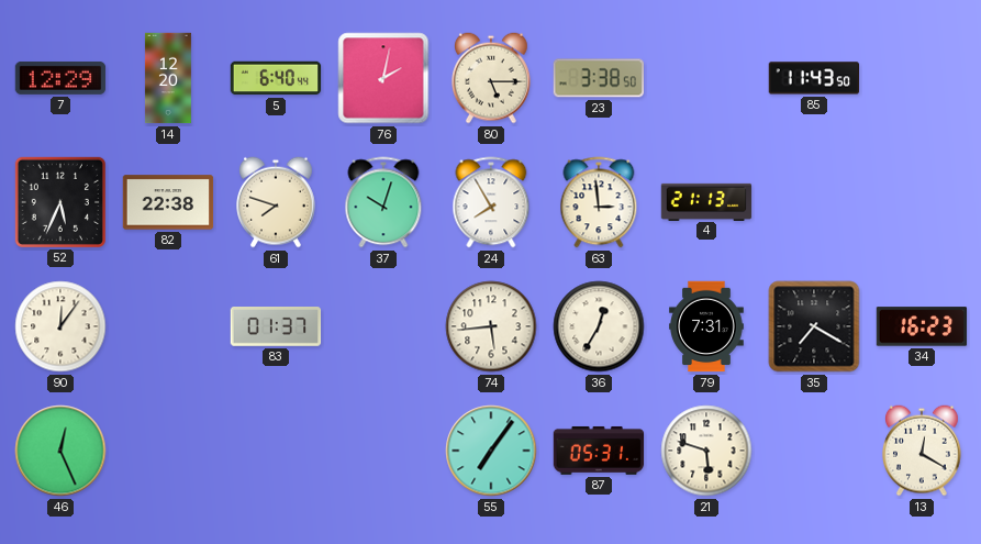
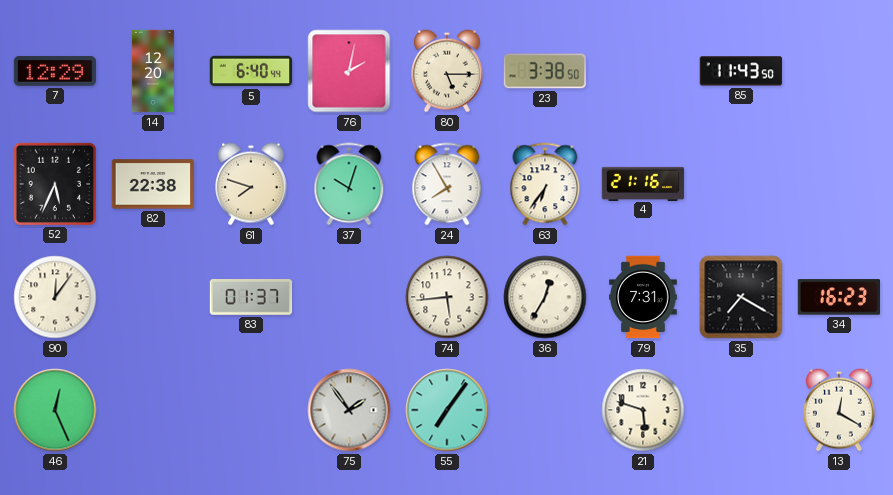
63: 2:59 -> 6:36
4: 21:13 -> 21:16
75: none -> 1:54
87: 05:31 -> none
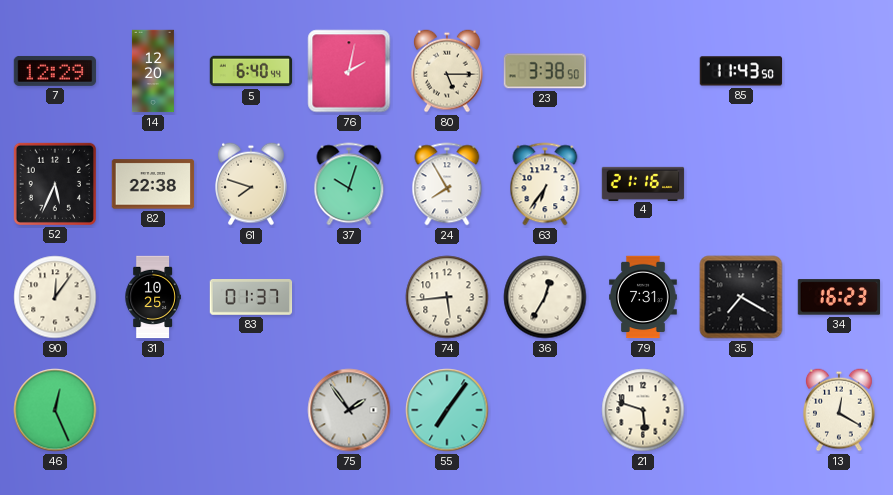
31: none -> 10:25
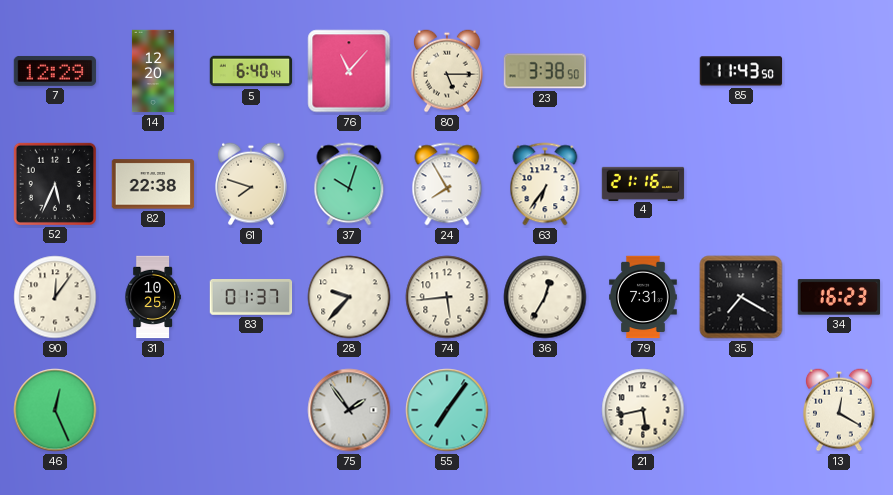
76: 2:02 -> 11:07
28: none -> 9:37
21: 5:48 -> 5:43
